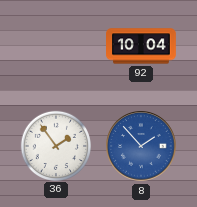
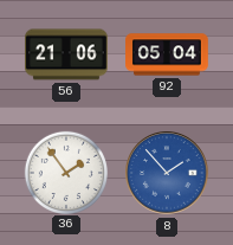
56: none -> 21:06
92: 10:04 -> 05:04
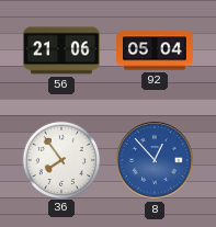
36: 1:54 -> 7:54
8: 1:53 -> 12:53
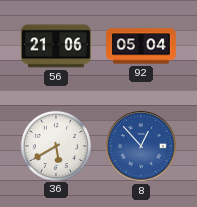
36: 7:54 -> 5:40
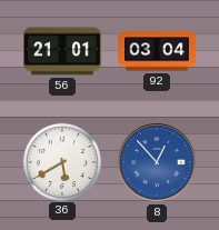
56: 21:06 -> 21:01
92: 05:04 -> 03:04
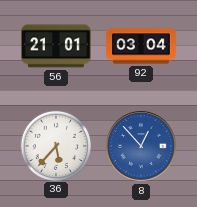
36: 5:40 -> 5:37
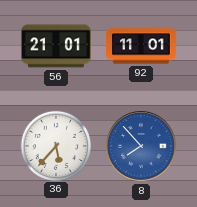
92: 03:04 -> 11:01
8: 12:53 -> 7:53
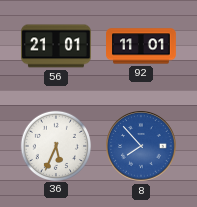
36: 5:37 -> 5:34
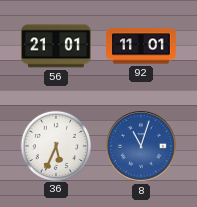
8: 7:53 -> 11:03
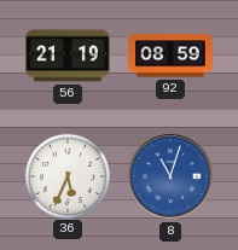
56: 21:01 -> 21:19
92: 11:01 -> 08:59
